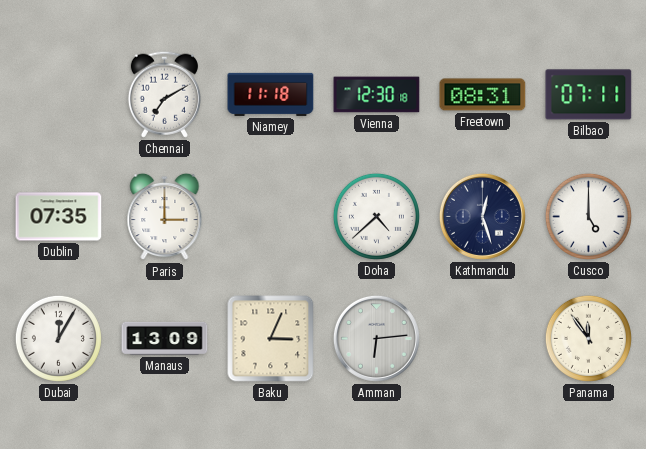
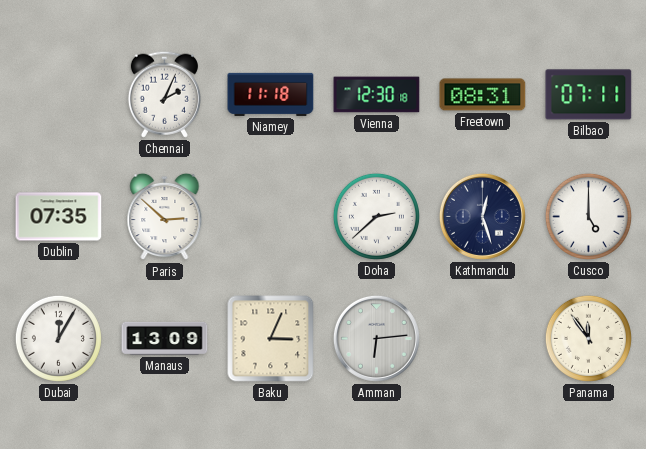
Chennai: 7:10 -> 2:04
Paris: 3:00 -> 2:52
Doha: 4:38 -> 2:38
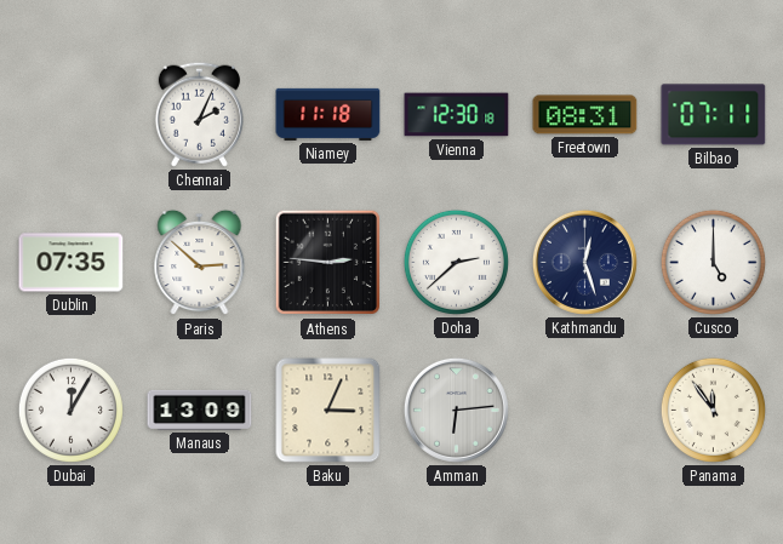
Athens: none -> 2:46
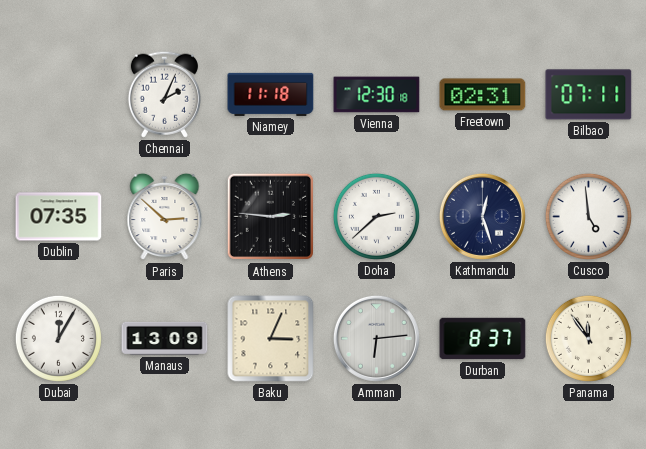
Freetown: 08:31 -> 02:31
Cusco: 5:00 -> 4:59
Durban: none -> 8:37
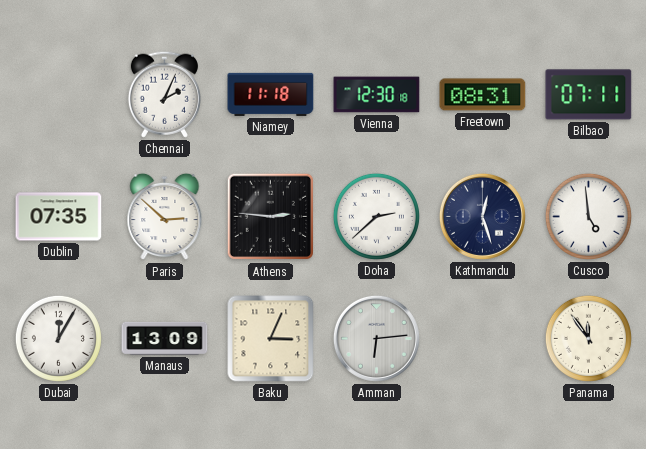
Freetown: 02:31 -> 08:31
Durban: 8:37 -> none
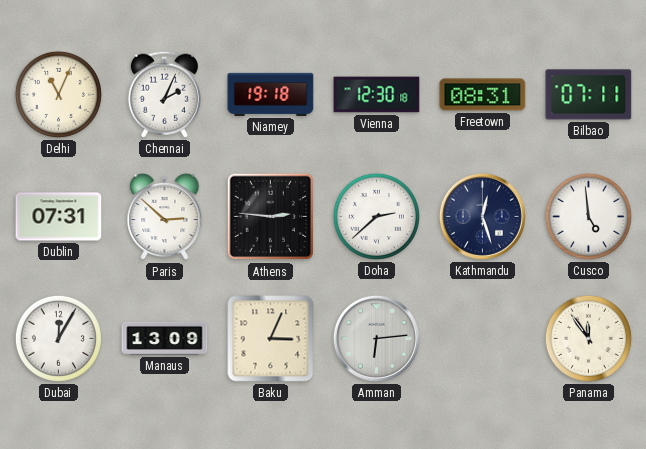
Delhi: none -> 11:04
Niamey: 11:18 -> 19:18
Dublin: 07:35 -> 07:31
